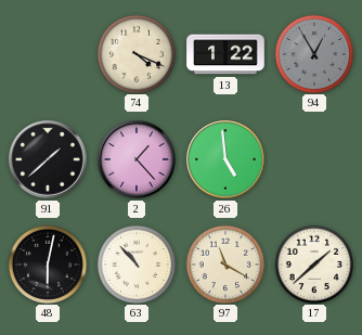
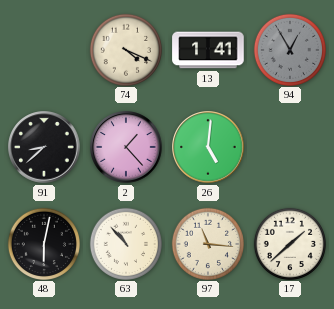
13: 1:22 -> 1:41
91: 1:38 -> 8:38
26: 4:59 -> 5:01
97: 11:20 -> 11:16
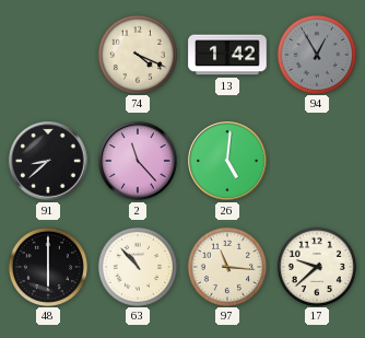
13: 1:41 -> 1:42
2: 1:23 -> 11:23
48: 6:02 -> 6:00
17: 1:38 -> 9:38
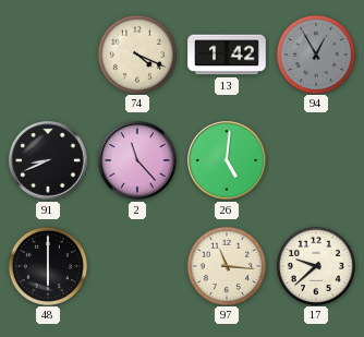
91: 8:38 -> 8:41
63: 10:53 -> none
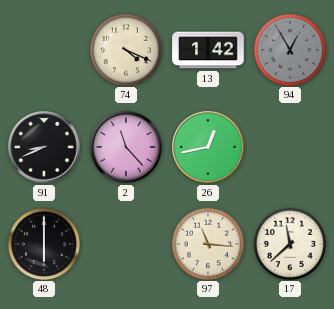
26: 5:01 -> 12:43
17: 9:38 -> 11:38
